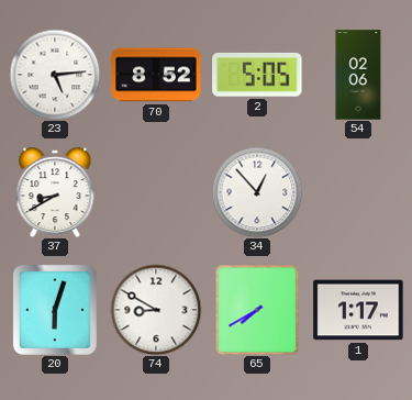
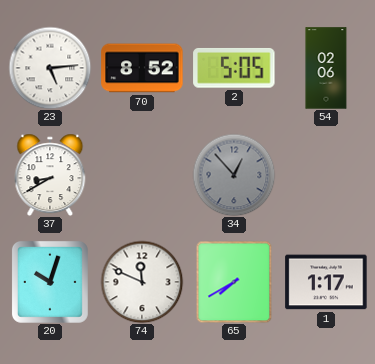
34 dial: white -> grey
20: 6:03 -> 10:03
74: 8:50 -> 11:49
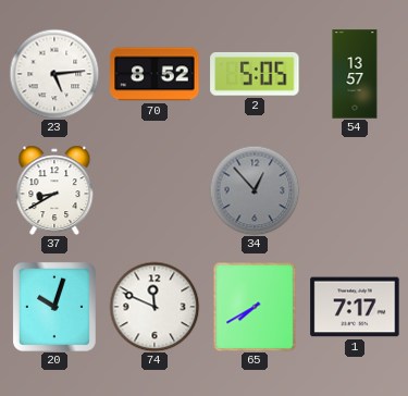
54: 02:06 -> 13:57
1: 1:17 -> 7:17
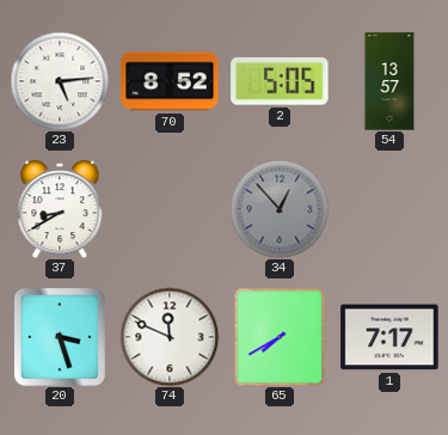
20: 10:03 -> 3:27
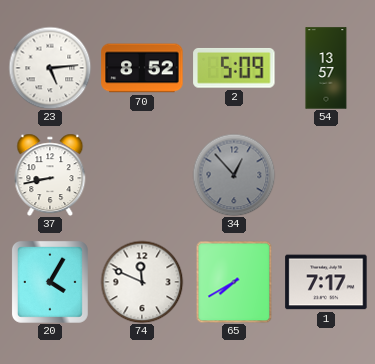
2: 5:05 -> 5:09
37: 8:40 -> 8:43
20: 3:27 -> 4:05
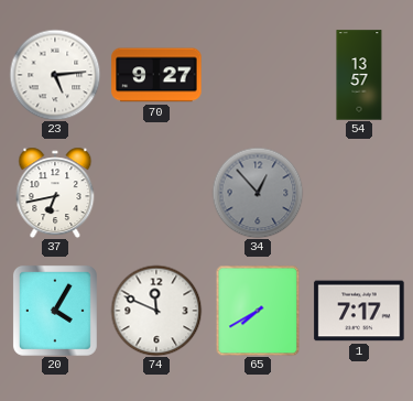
70: 8:52 -> 9:27
2: 5:09 -> none
37: 8:43 -> 6:43
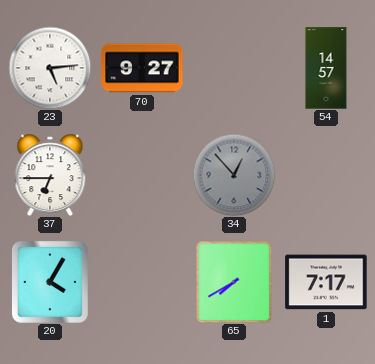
54: 13:57 -> 14:57
37: 6:43 -> 6:45
74: 11:49 -> none
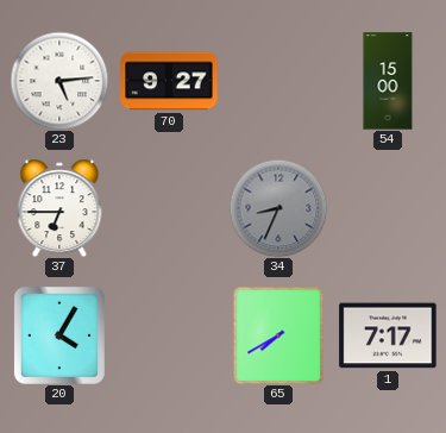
54: 14:57 -> 15:00
34: 12:53 -> 8:34
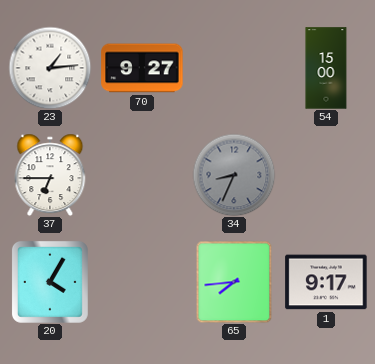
23: 5:14 -> 1:14
65: 7:40 -> 7:44
1: 7:17 -> 9:17
